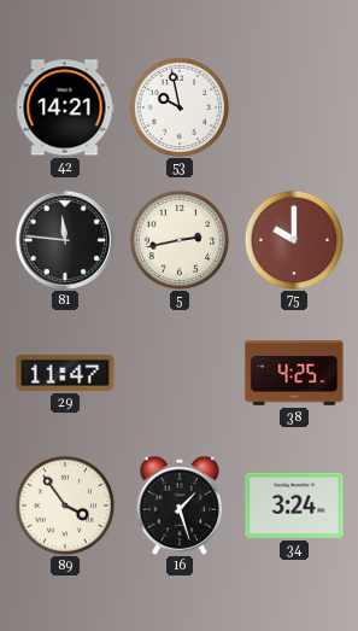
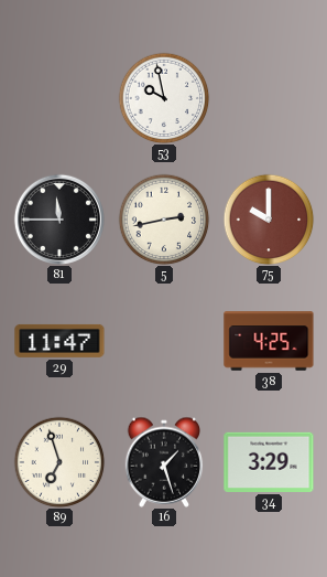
42: 14:21 -> none
81: 11:46 -> 11:45
89: 3:54 -> 6:57
34: 3:24 -> 3:29
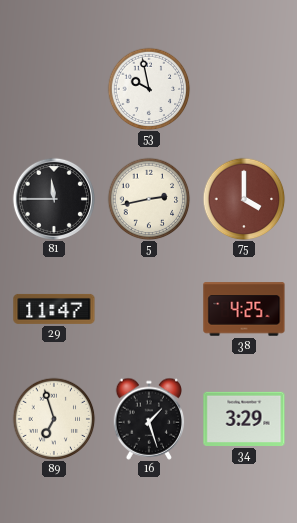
75: 10:00 -> 4:00
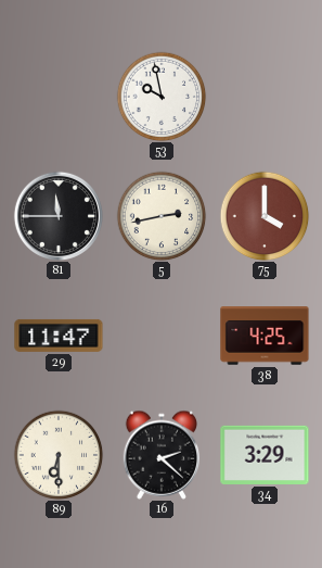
89: 6:57 -> 6:30
16: 1:27 -> 2:22
